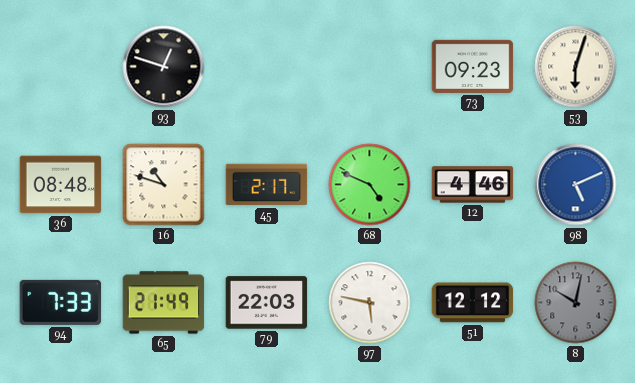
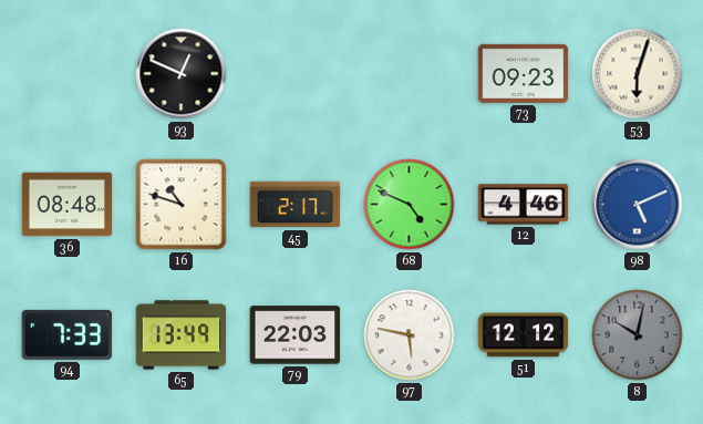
93: 12:48 -> 12:49
65: 21:49 -> 13:49
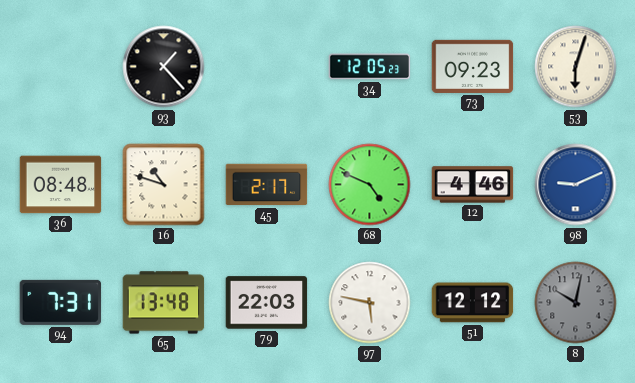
93: 12:49 -> 1:23
34: none -> 12:05
98: 5:11 -> 9:11
94: 7:33 -> 7:31
65: 13:49 -> 13:48
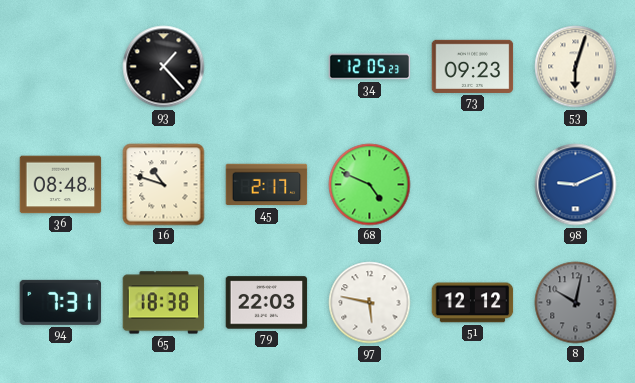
12: 4:46 -> none
65: 13:48 -> 18:38
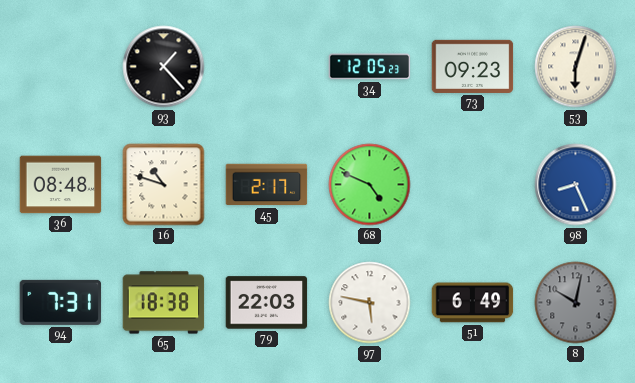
98: 9:11 -> 8:26
51: 12:12 -> 6:49
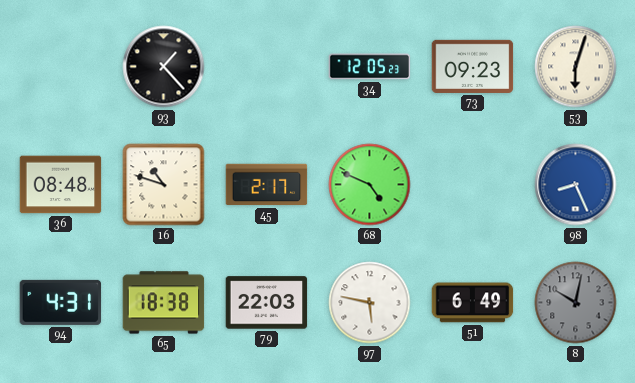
94: 7:31 -> 4:31
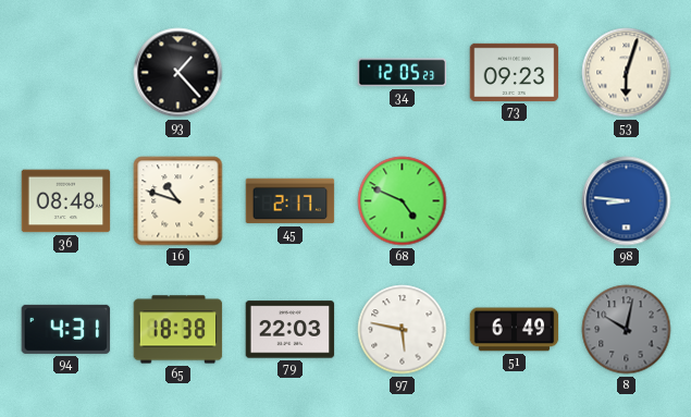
98: 8:26 -> 8:46
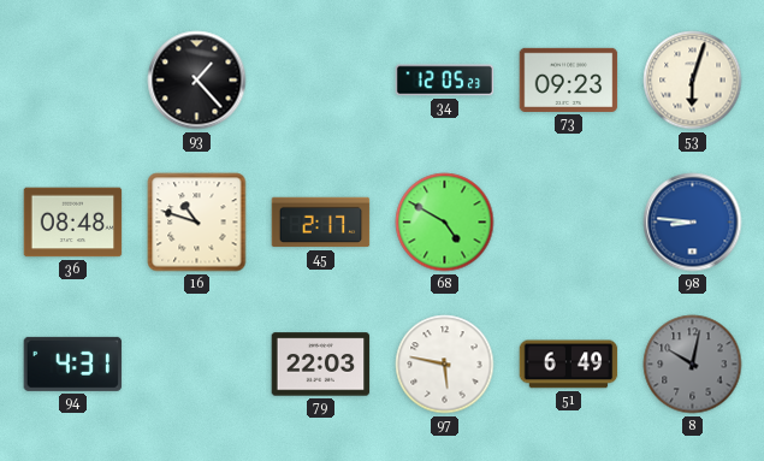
68: 4:49 -> 4:50
65: 18:38 -> none
